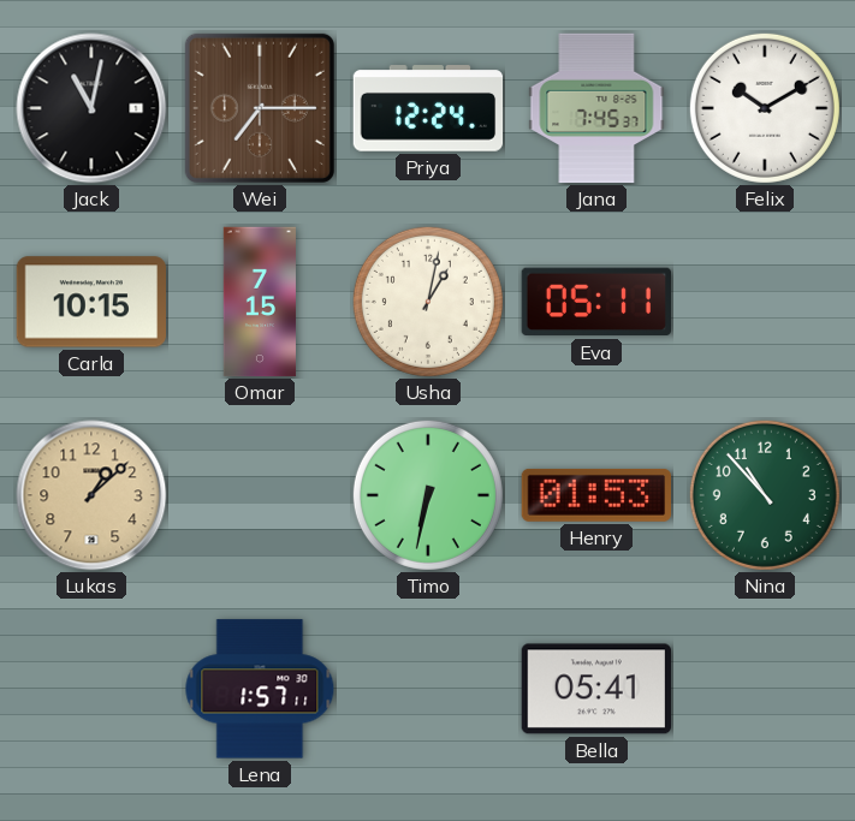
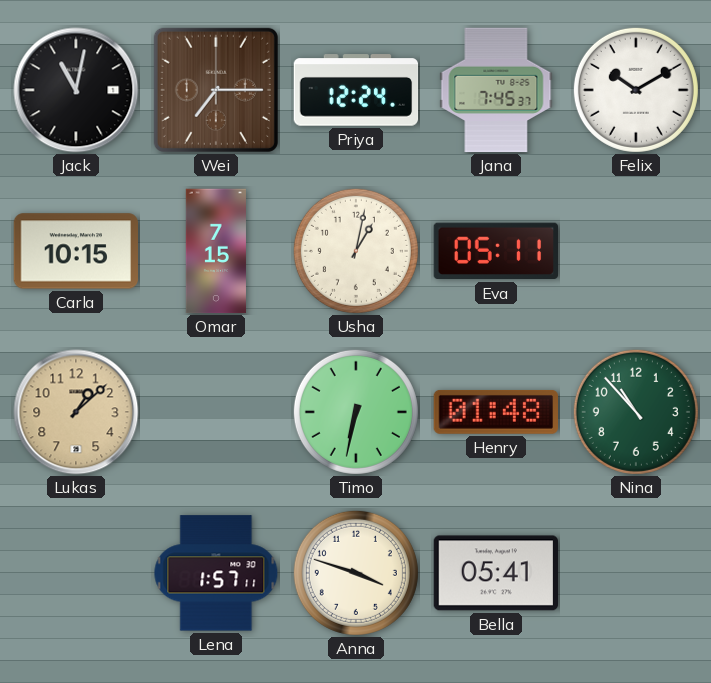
Henry: 01:53 -> 01:48
Anna: none -> 3:48
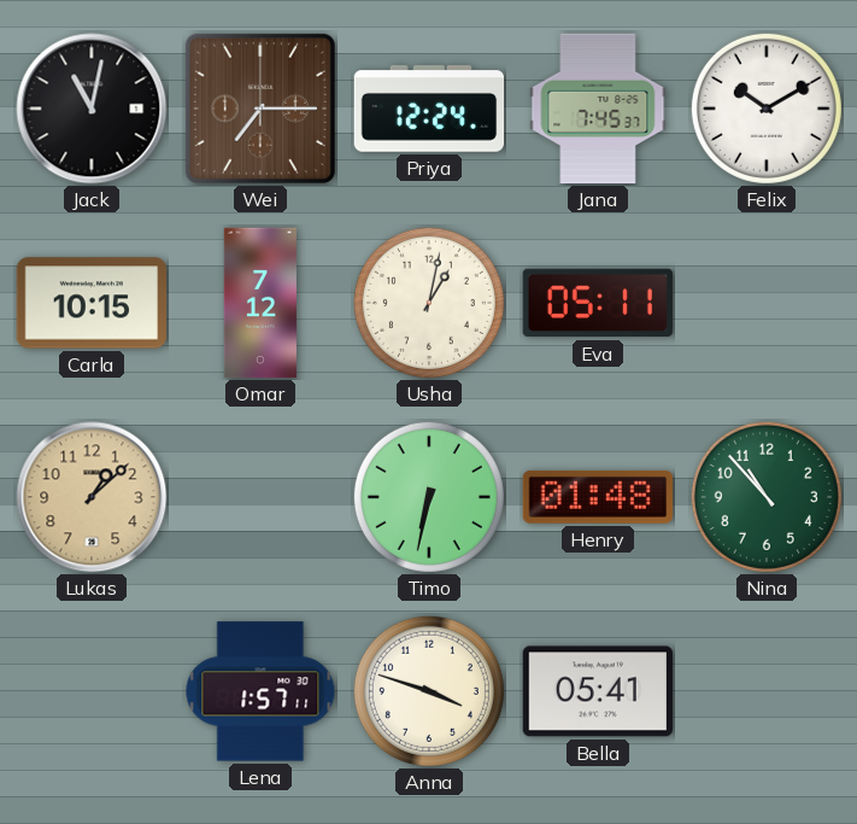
Omar: 7:15 -> 7:12
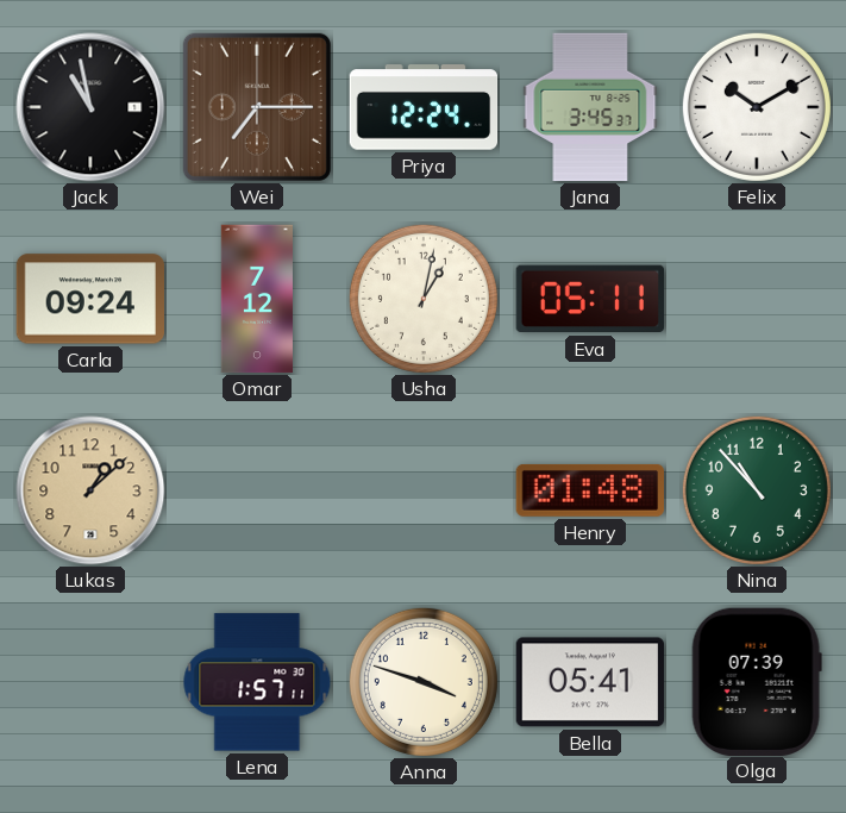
Jack: 11:02 -> 10:58
Jana: 7:45 -> 3:45
Carla: 10:15 -> 09:24
Timo: 6:32 -> none
Olga: none -> 07:39
